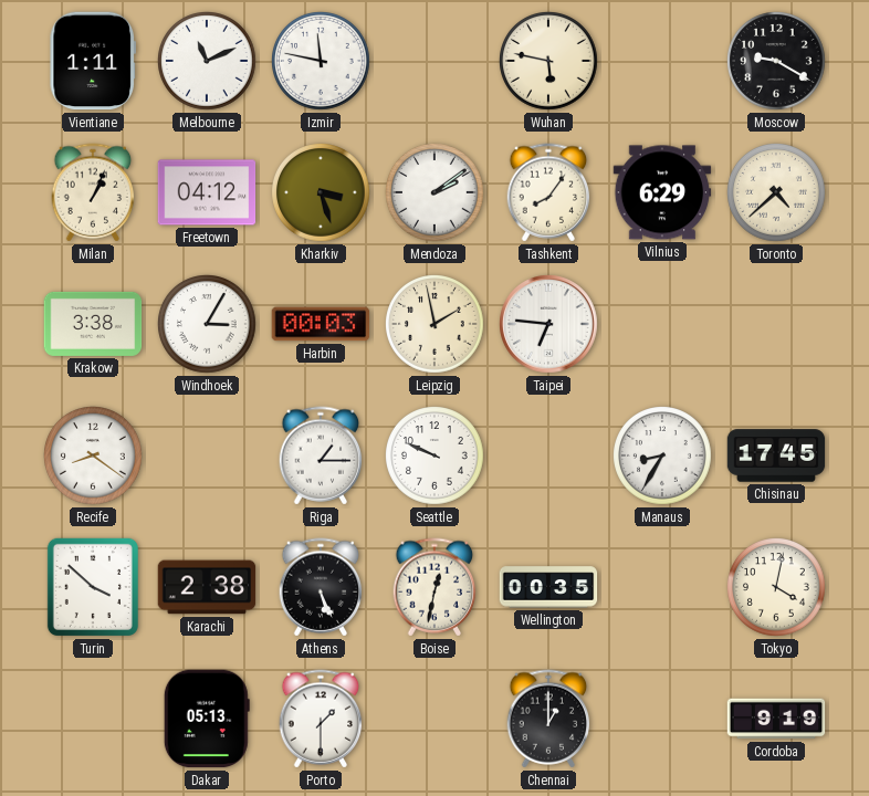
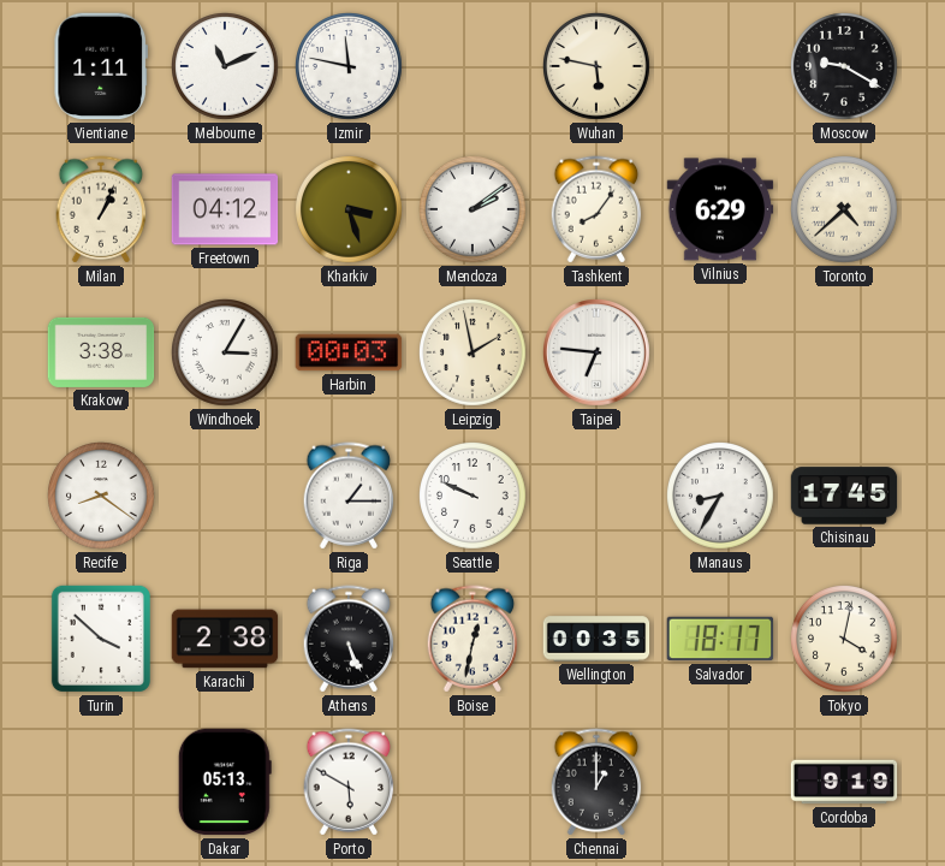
Salvador: none -> 18:17
Porto: 1:30 -> 5:50
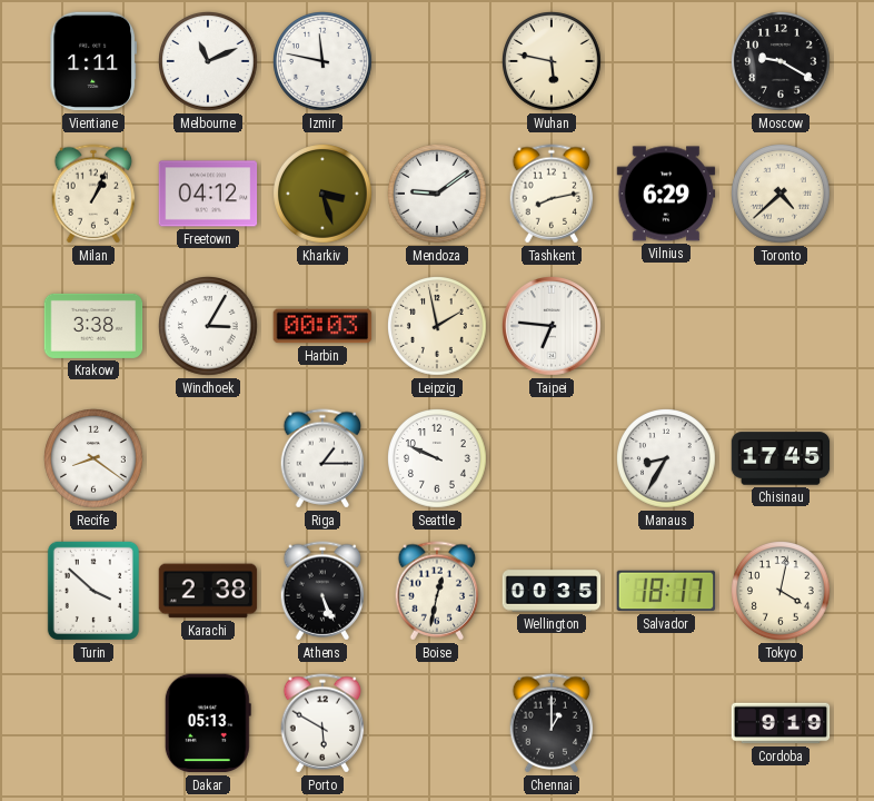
Mendoza: 2:09 -> 9:09
Tashkent: 8:06 -> 8:13
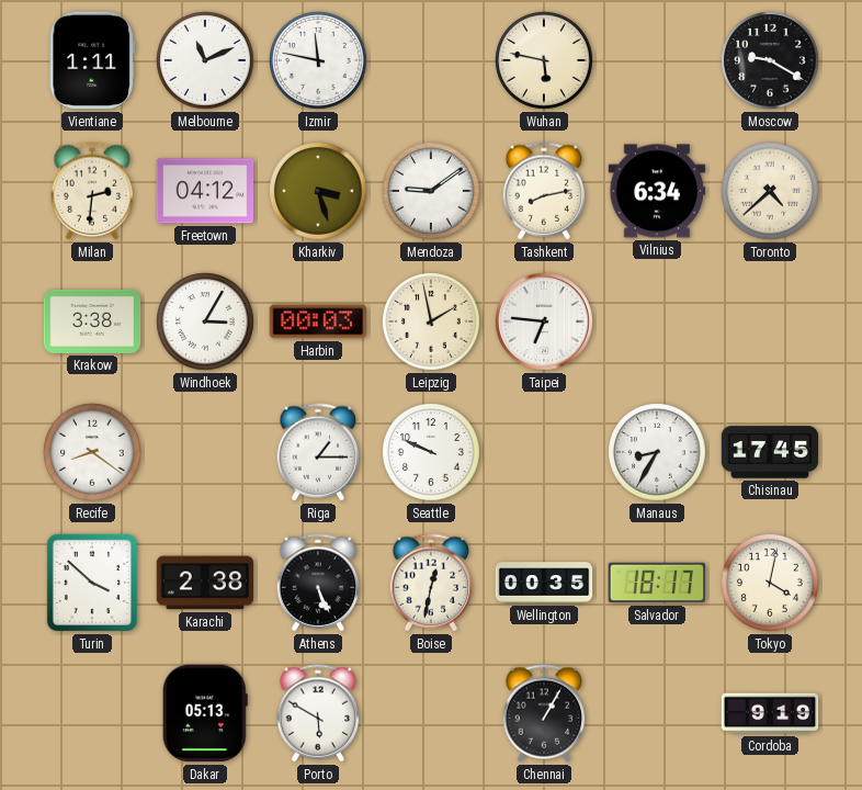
Milan: 1:04 -> 2:31
Vilnius: 6:29 -> 6:34
Chennai: 1:00 -> 1:05
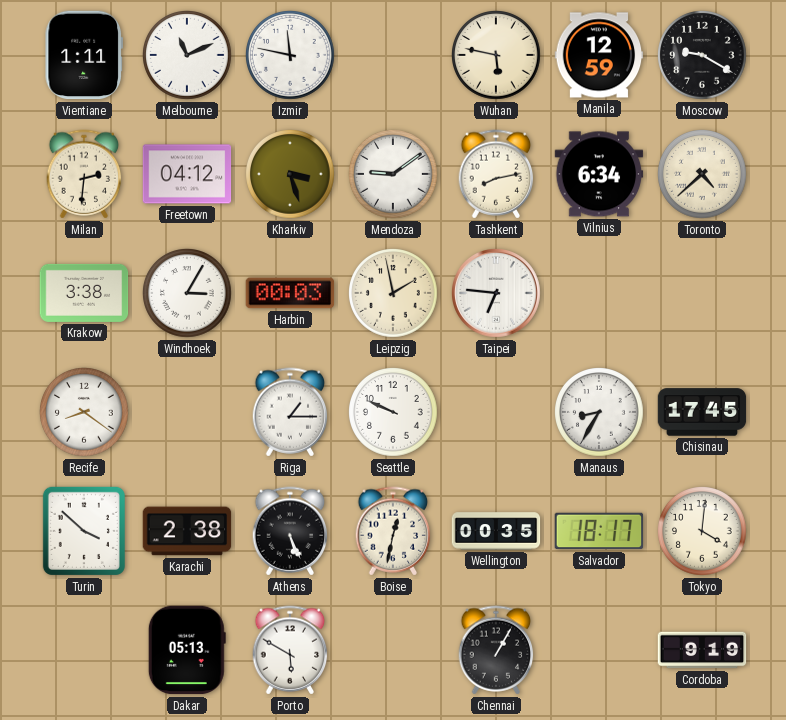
Manila: none -> 12:59
Tokyo: 4:02 -> 4:01
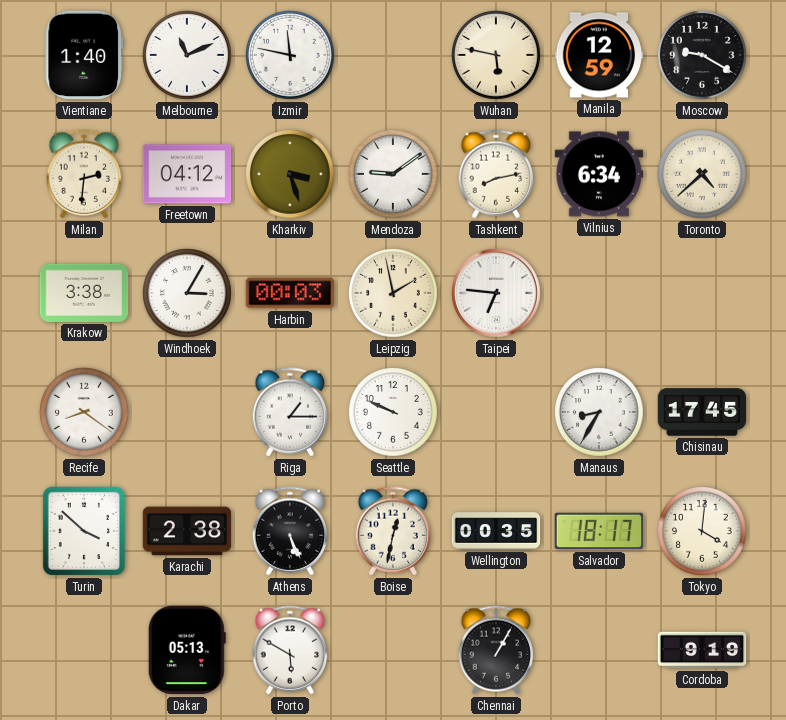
Vientiane: 1:11 -> 1:40
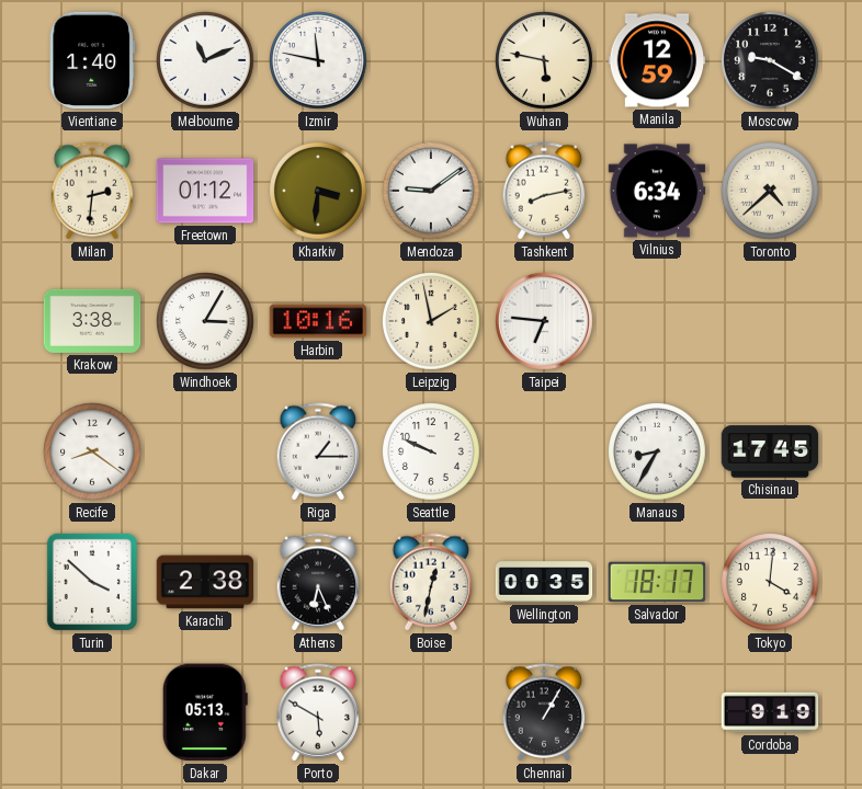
Freetown: 04:12 -> 01:12
Kharkiv: 3:27 -> 3:31
Harbin: 00:03 -> 10:16
Athens: 5:26 -> 6:26
